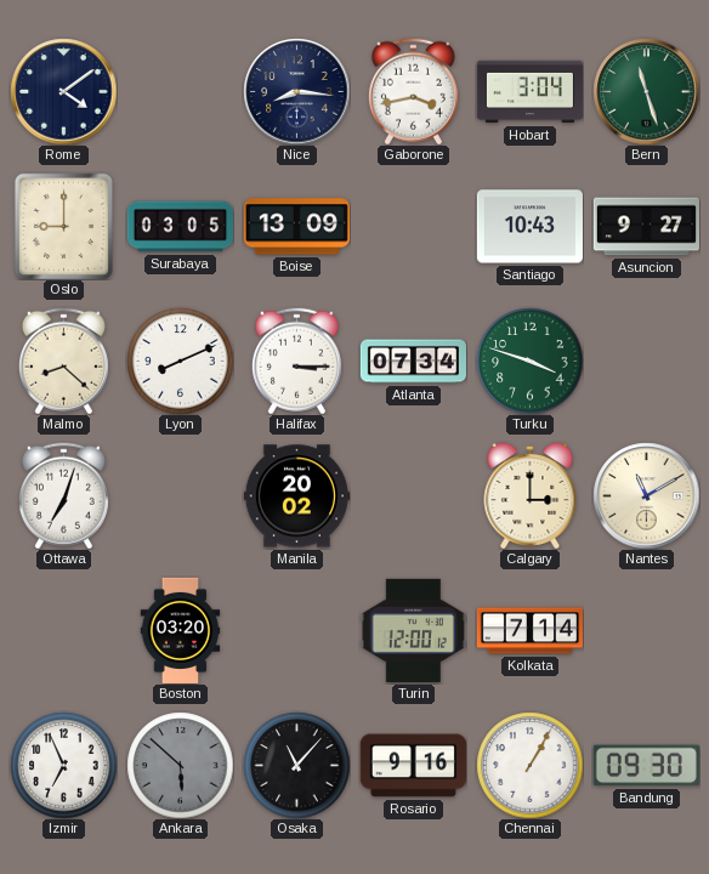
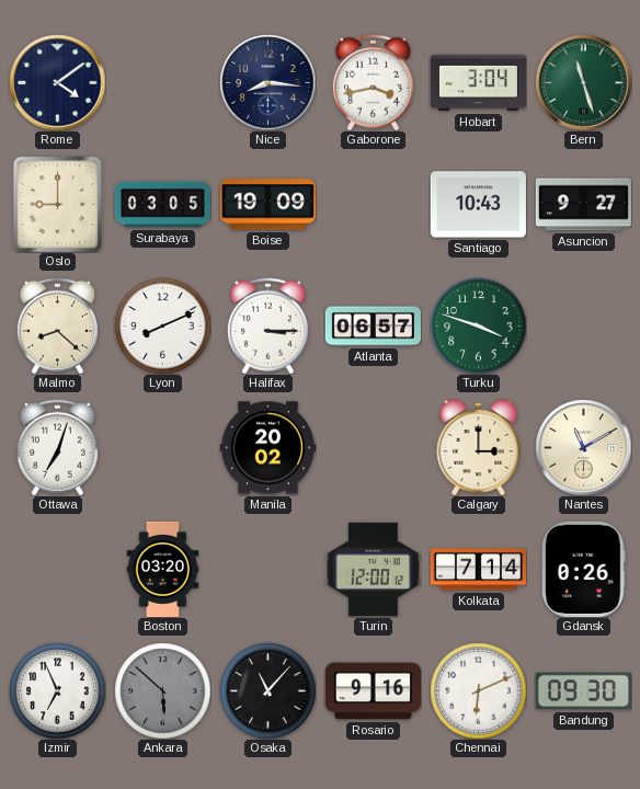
Boise: 13:09 -> 19:09
Atlanta: 07:34 -> 06:57
Gdansk: none -> 0:26
Chennai: 1:05 -> 6:11
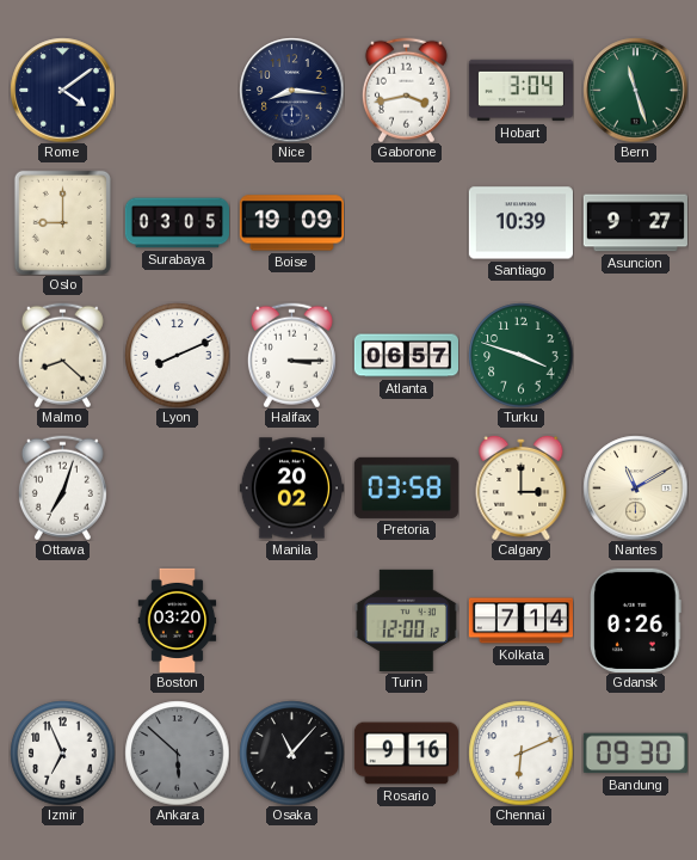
Santiago: 10:43 -> 10:39
Pretoria: none -> 03:58
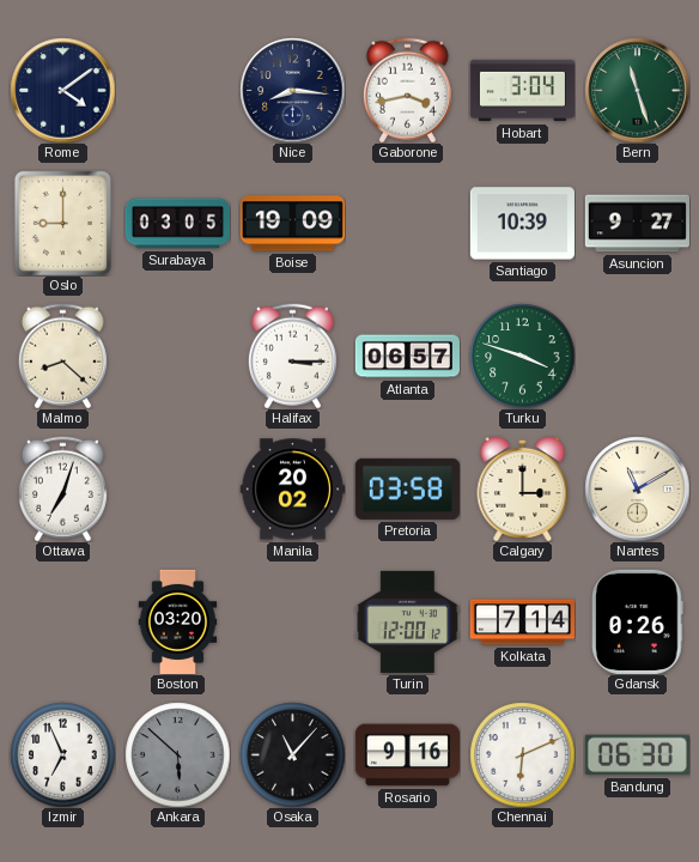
Lyon: 8:11 -> none
Bandung: 09:30 -> 06:30
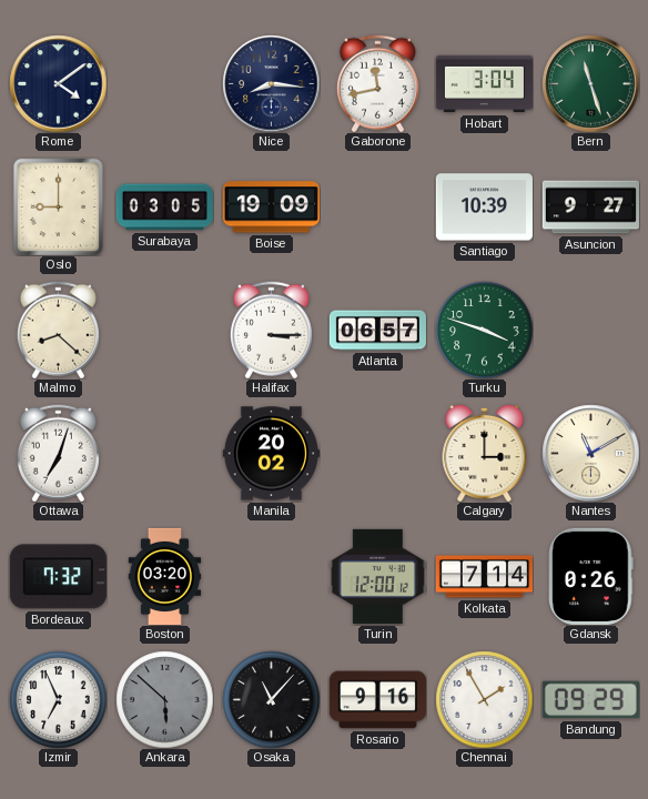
Gaborone: 3:43 -> 11:43
Pretoria: 03:58 -> none
Bordeaux: none -> 7:32
Chennai: 6:11 -> 1:55
Bandung: 06:30 -> 09:29
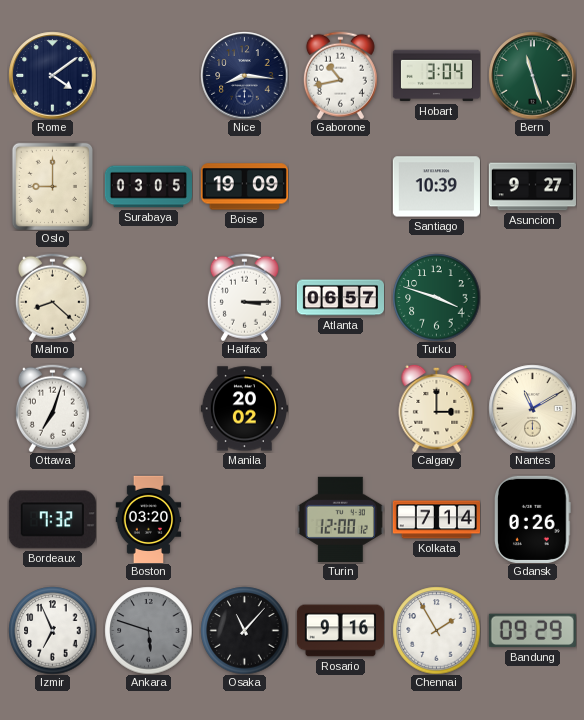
Gaborone: 11:43 -> 10:43
Ankara: 5:52 -> 5:48
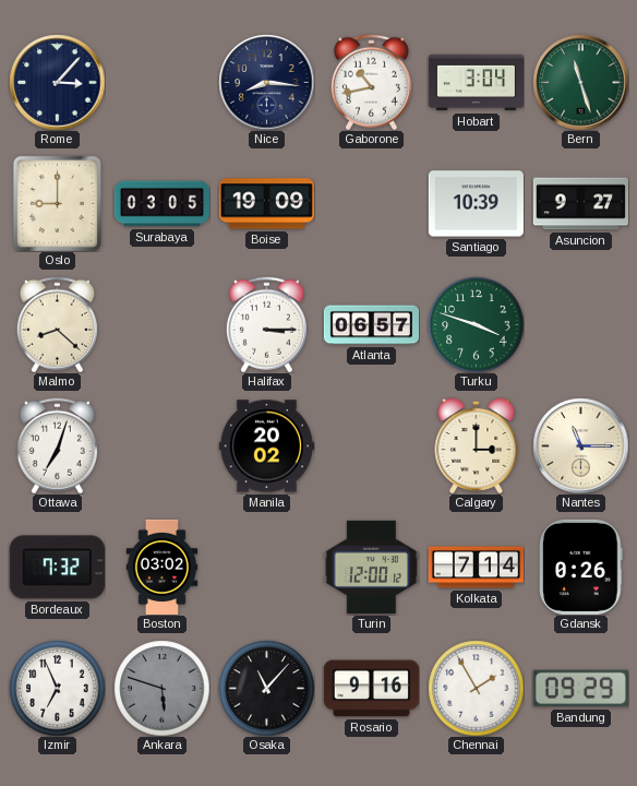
Rome: 4:09 -> 3:07
Nantes: 11:10 -> 11:15
Boston: 03:20 -> 03:02
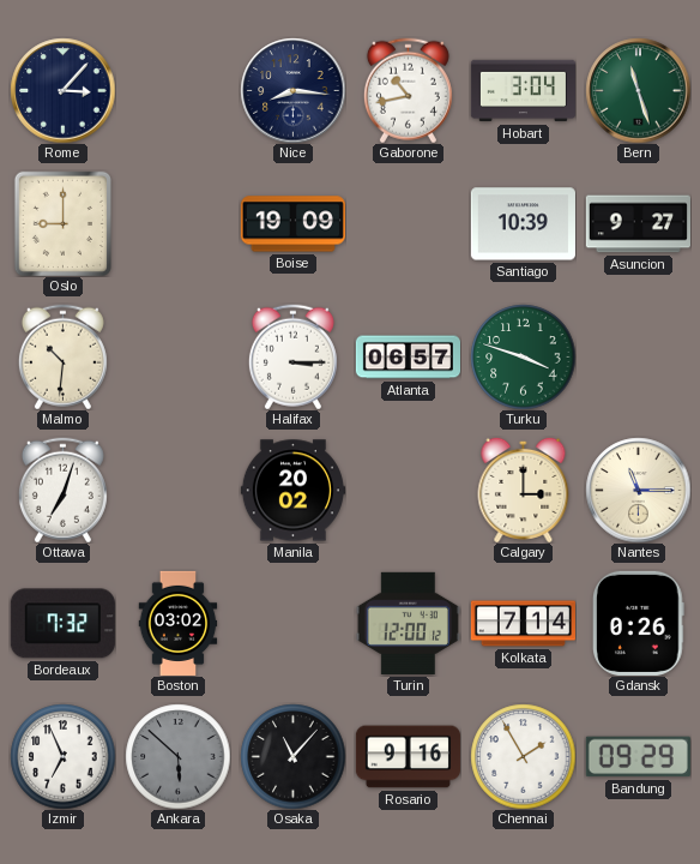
Surabaya: 03:05 -> none
Malmo: 8:22 -> 10:31
Ankara: 5:48 -> 5:52
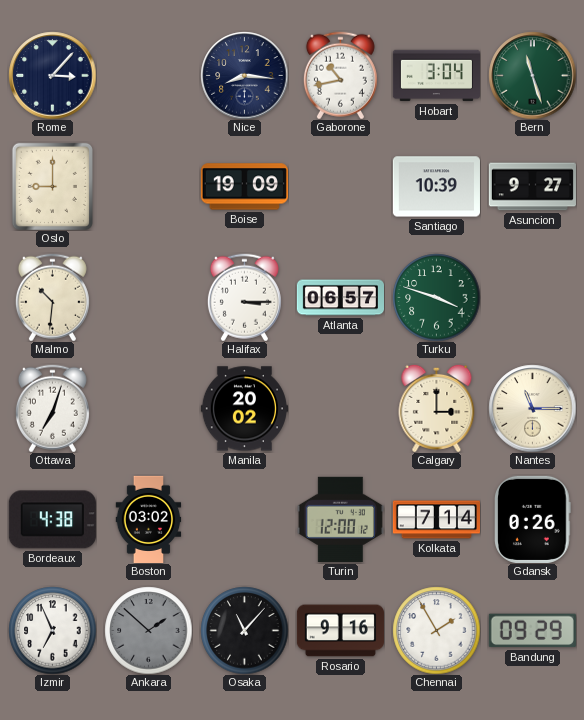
Bordeaux: 7:32 -> 4:38
Ankara: 5:52 -> 1:52
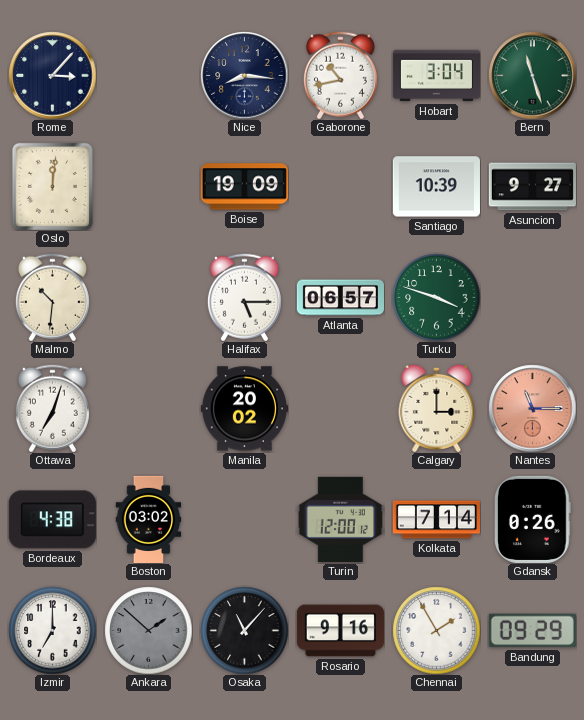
Oslo: 9:00 -> 12:01
Halifax: 3:15 -> 5:15
Nantes dial: cream -> salmon
Izmir: 6:56 -> 7:00
